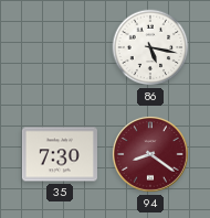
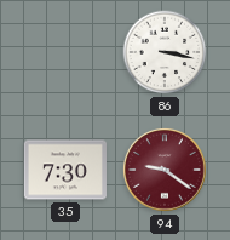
86: 5:17 -> 3:17
94: 8:21 -> 9:21
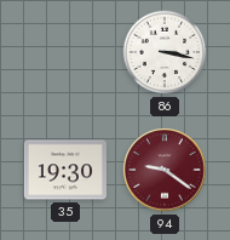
35: 7:30 -> 19:30
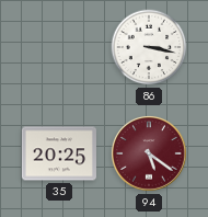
35: 19:30 -> 20:25
94: 9:21 -> 5:21
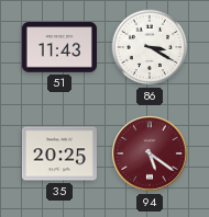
51: none -> 11:43
86: 3:17 -> 3:20
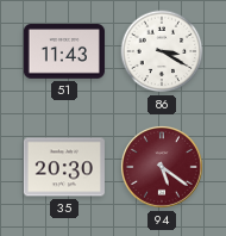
35: 20:25 -> 20:30
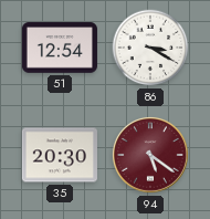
51: 11:43 -> 12:54
